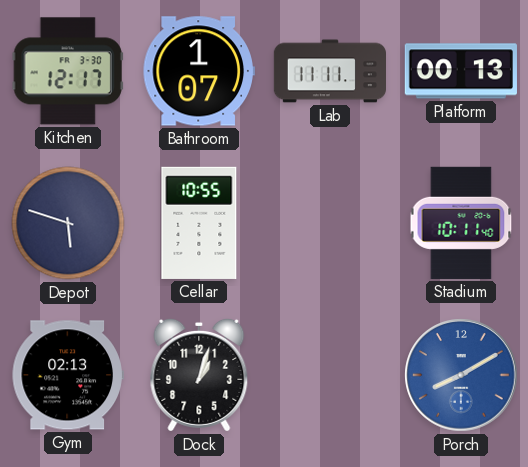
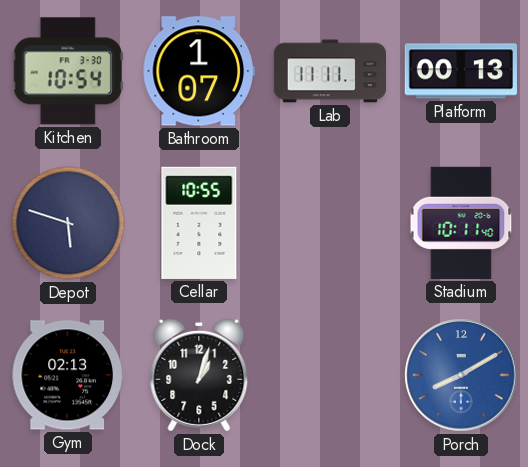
Kitchen: 12:17 -> 10:54
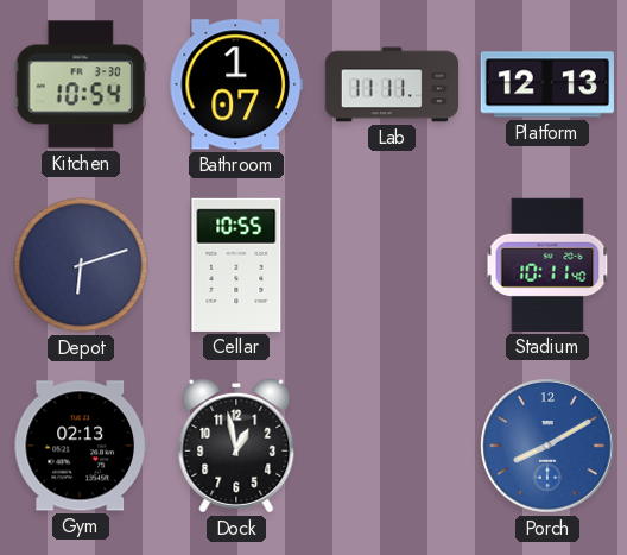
Platform: 00:13 -> 12:13
Depot: 5:48 -> 6:12
Dock: 1:03 -> 12:58
